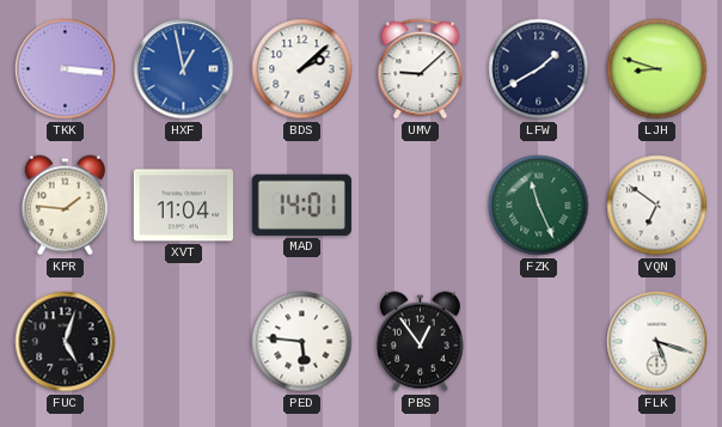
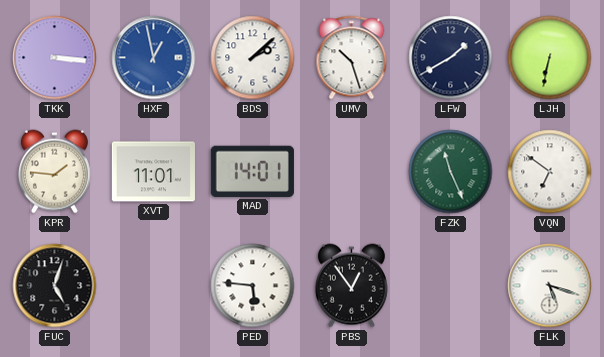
UMV: 9:08 -> 10:27
LJH: 8:48 -> 6:32
XVT: 11:04 -> 11:01
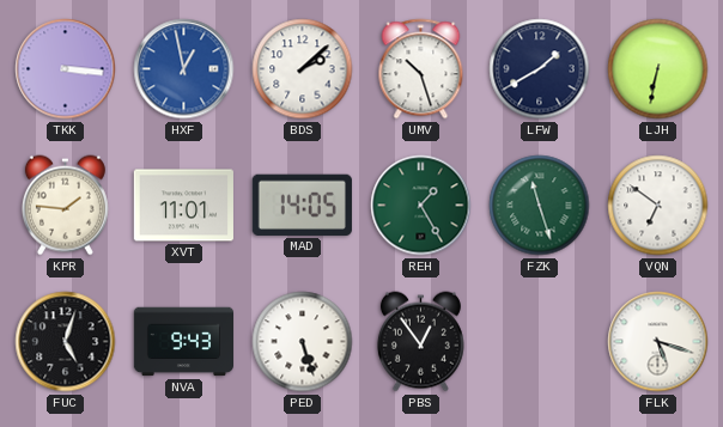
MAD: 14:01 -> 14:05
REH: none -> 1:25
FZK: 11:26 -> 11:27
NVA: none -> 9:43
PED: 5:46 -> 5:27
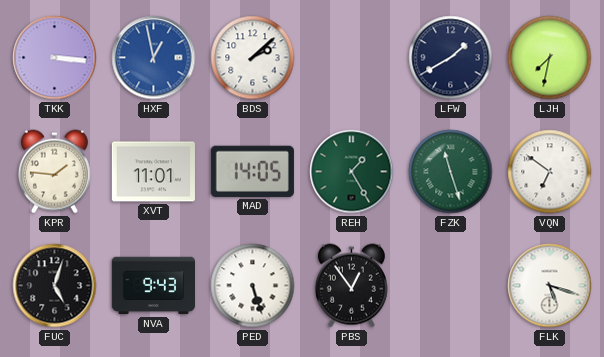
UMV: 10:27 -> none
LJH: 6:32 -> 7:32
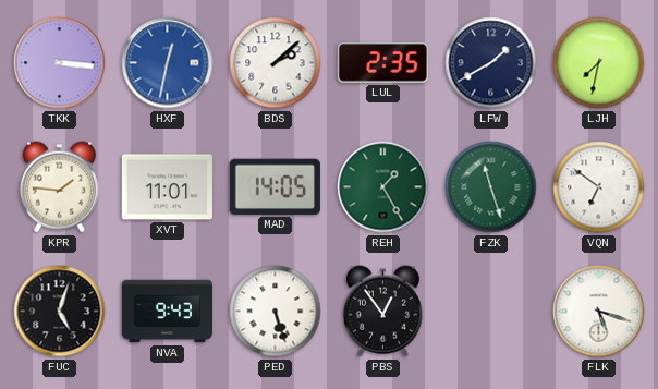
HXF: 12:58 -> 12:32
LUL: none -> 2:35
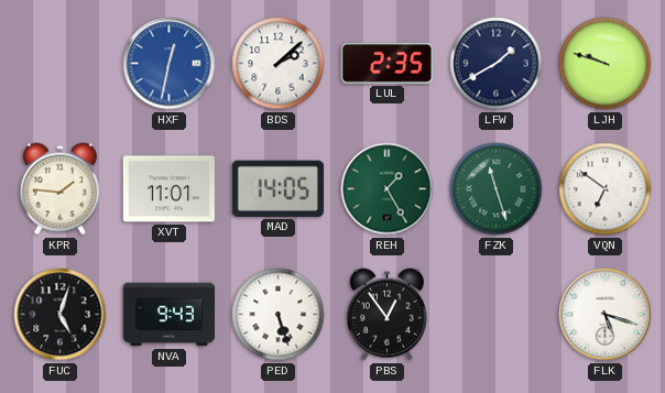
TKK: 3:16 -> none
LJH: 7:32 -> 9:48
